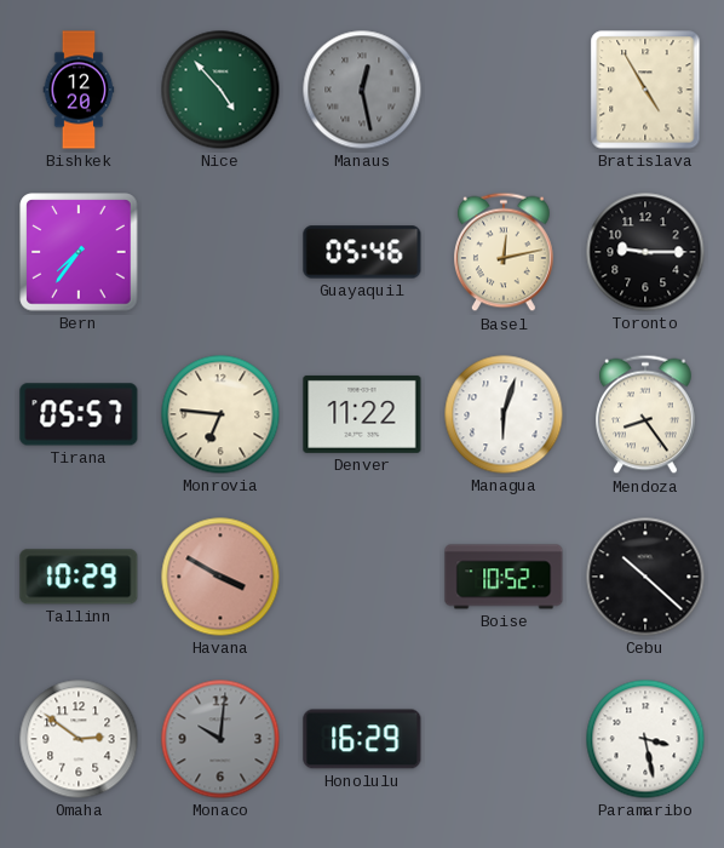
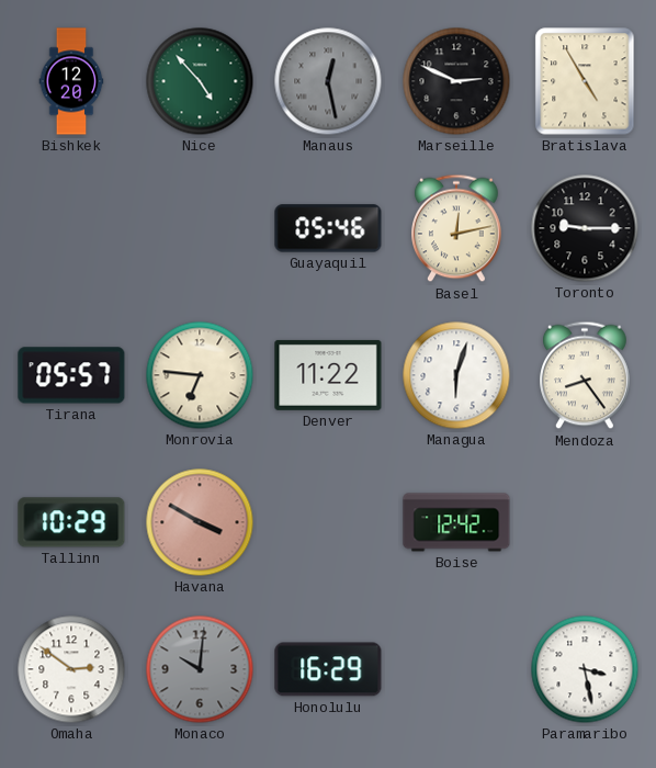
Marseille: none -> 2:49
Bern: 7:36 -> none
Boise: 10:52 -> 12:42
Cebu: 10:22 -> none
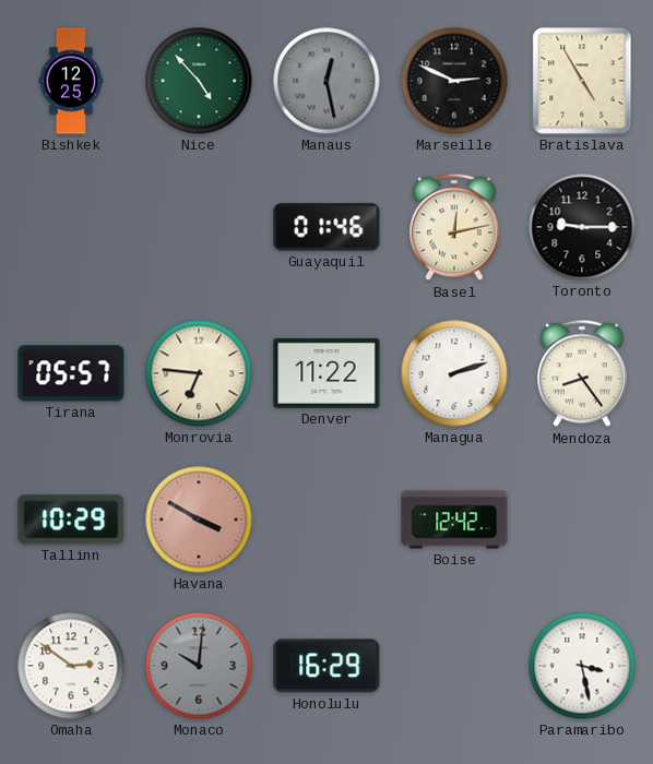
Bishkek: 12:20 -> 12:25
Guayaquil: 05:46 -> 01:46
Managua: 6:03 -> 2:12
